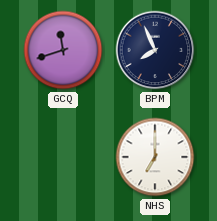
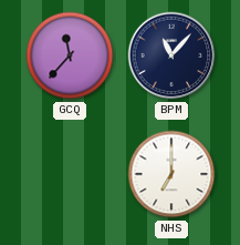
GCQ: 11:42 -> 11:37
BPM: 7:56 -> 11:07
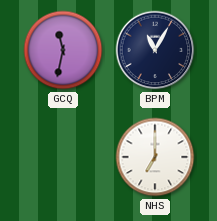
GCQ: 11:37 -> 11:32
BPM: 11:07 -> 11:05
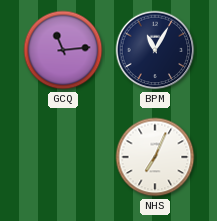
GCQ: 11:32 -> 11:14
NHS: 7:00 -> 7:04
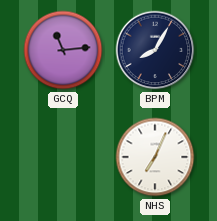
BPM: 11:05 -> 8:05
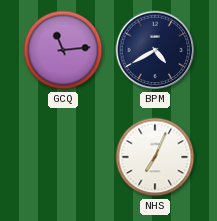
BPM: 8:05 -> 4:40
